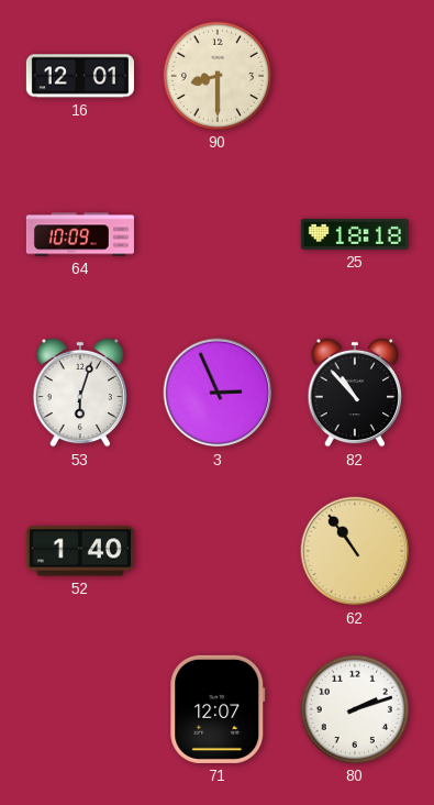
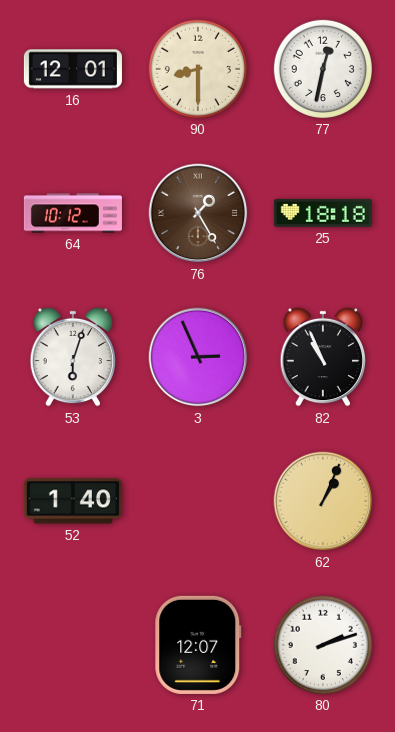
77: none -> 12:32
64: 10:09 -> 10:12
76: none -> 1:25
82: 10:53 -> 10:56
62: 10:54 -> 1:04
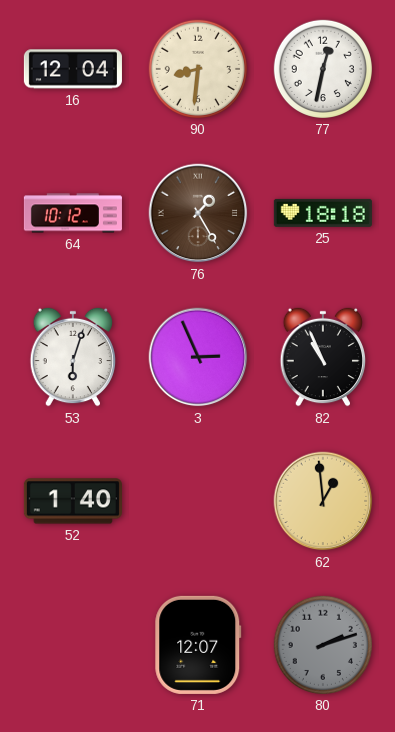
16: 12:01 -> 12:04
90: 8:30 -> 8:31
62: 1:04 -> 12:59
80 dial: white -> grey
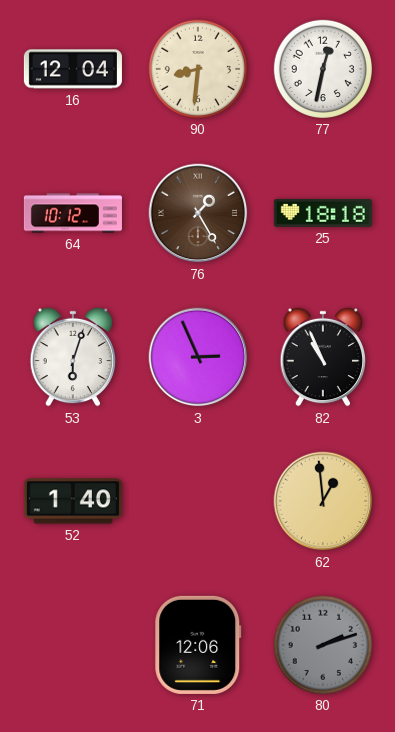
71: 12:07 -> 12:06
